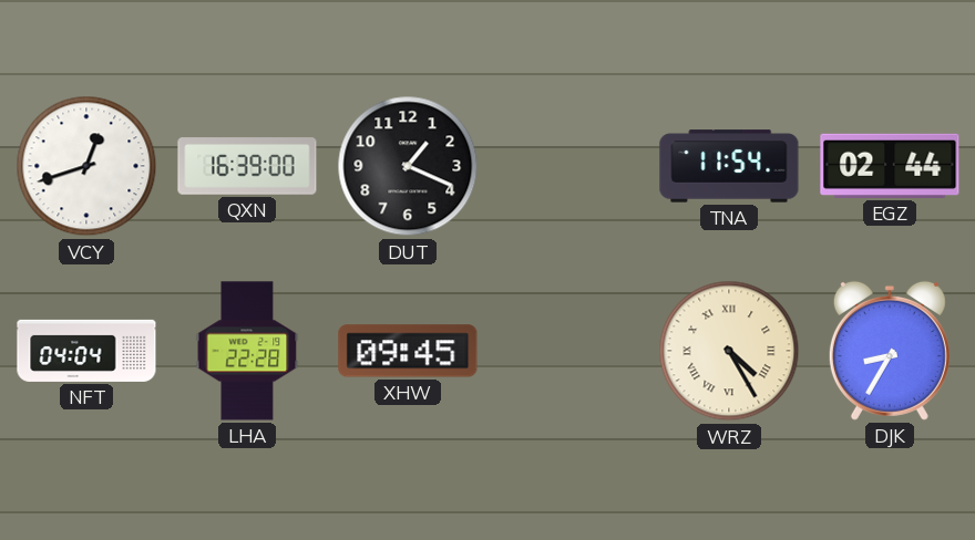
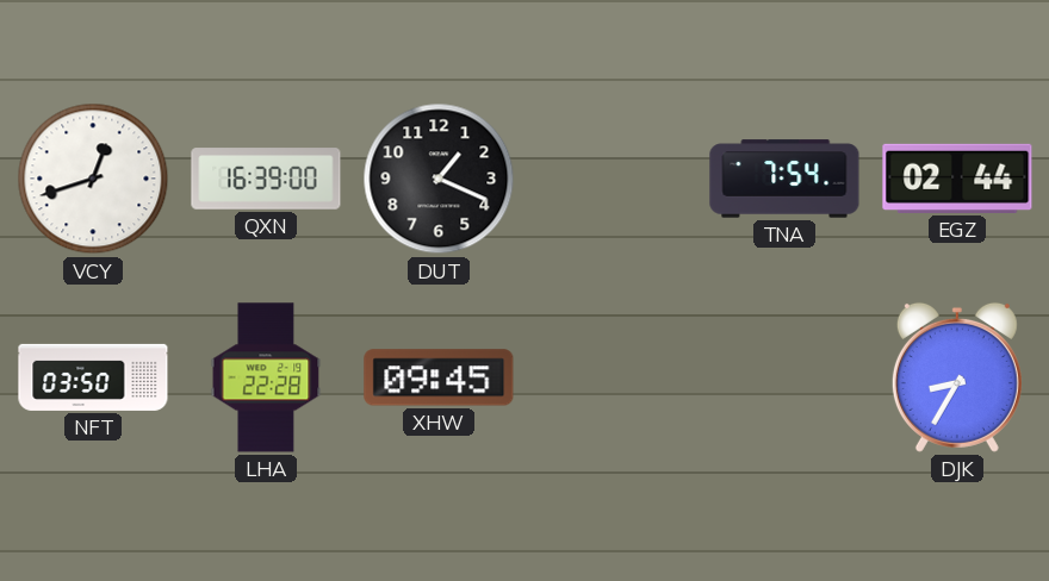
TNA: 11:54 -> 7:54
NFT: 04:04 -> 03:50
WRZ: 4:25 -> none
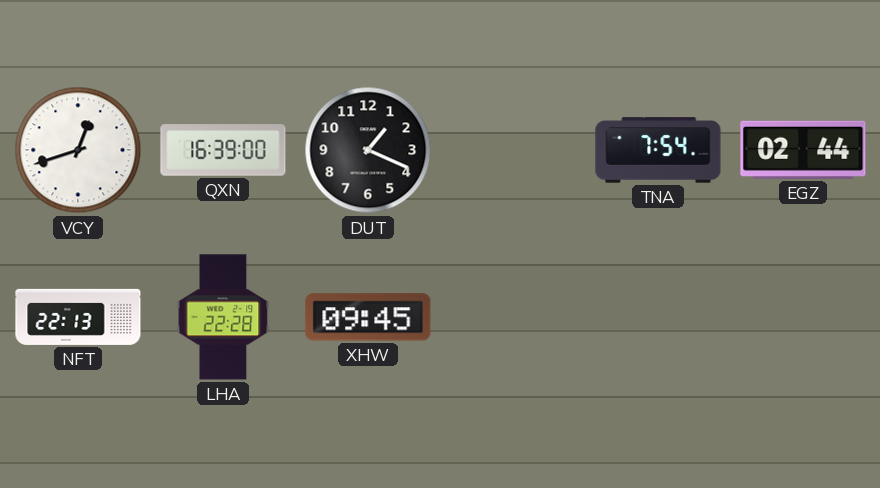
NFT: 03:50 -> 22:13
DJK: 8:35 -> none
